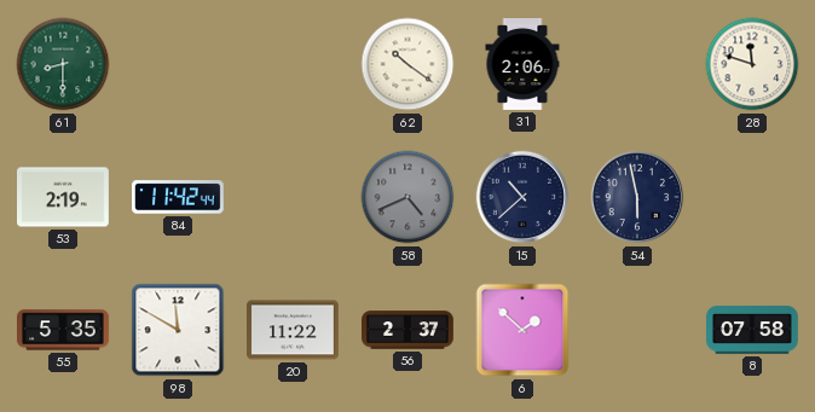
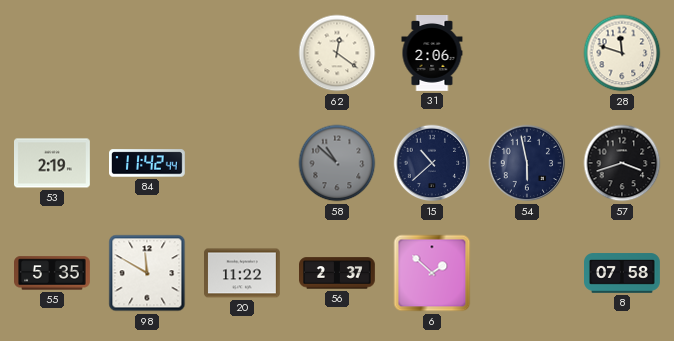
61: 8:30 -> none
62: 10:21 -> 12:21
58: 4:41 -> 10:52
57: none -> 3:42
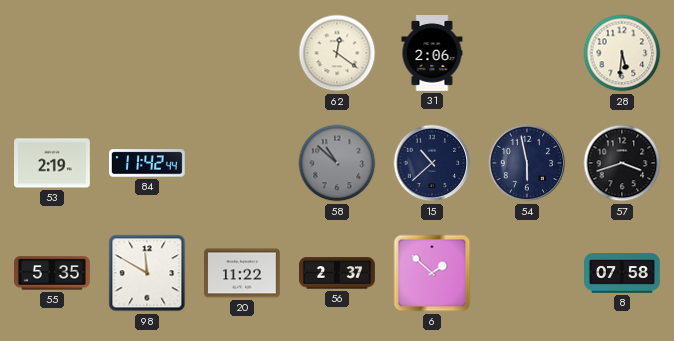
28: 11:48 -> 5:31
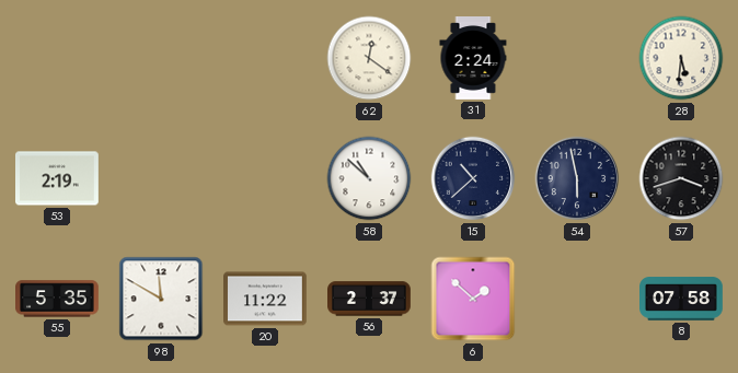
31: 2:06 -> 2:24
84: 11:42 -> none
58 dial: grey -> white
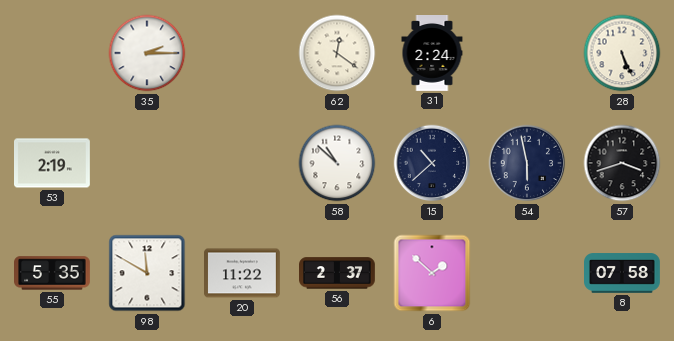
35: none -> 2:15
28: 5:31 -> 5:26
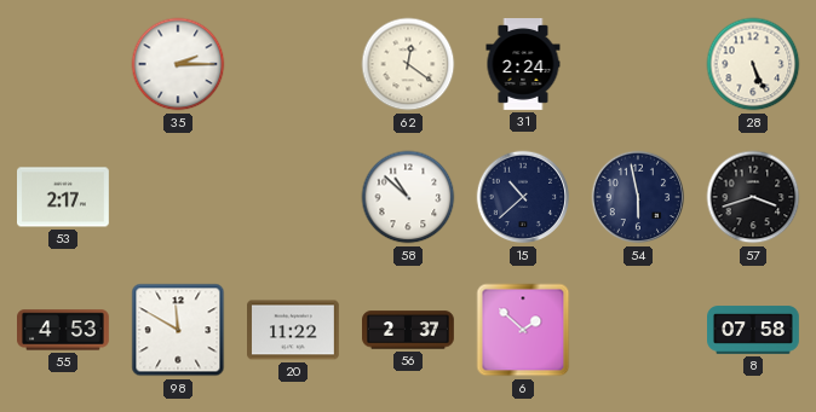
53: 2:19 -> 2:17
55: 5:35 -> 4:53
